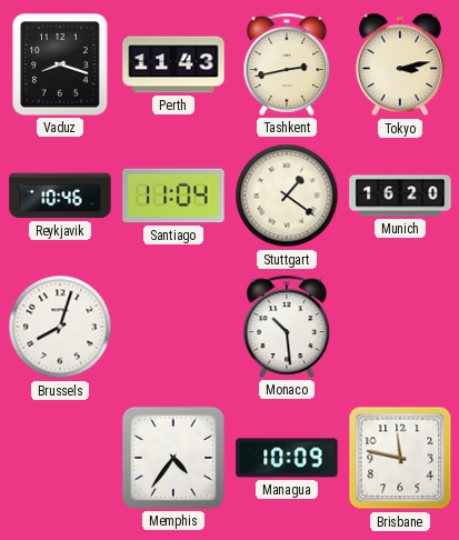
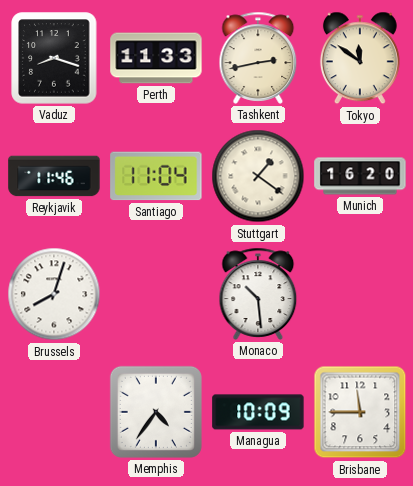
Perth: 11:43 -> 11:33
Tokyo: 3:13 -> 11:51
Reykjavik: 10:46 -> 11:46
Brisbane: 11:47 -> 11:45
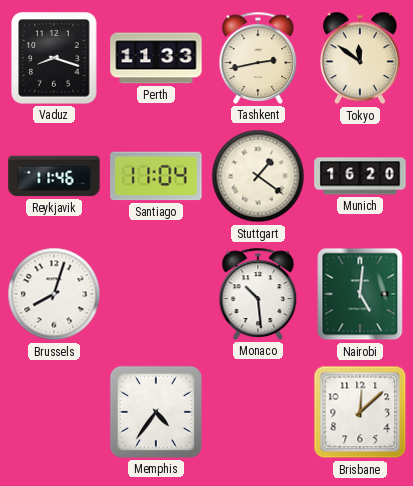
Nairobi: none -> 5:01
Managua: 10:09 -> none
Brisbane: 11:45 -> 12:08
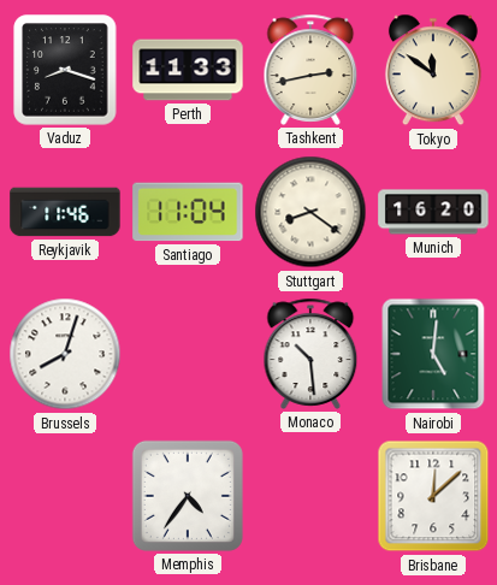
Stuttgart: 1:21 -> 8:21
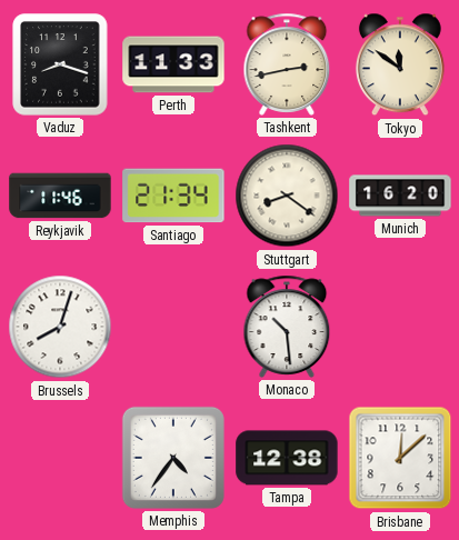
Santiago: 11:04 -> 21:34
Nairobi: 5:01 -> none
Tampa: none -> 12:38
